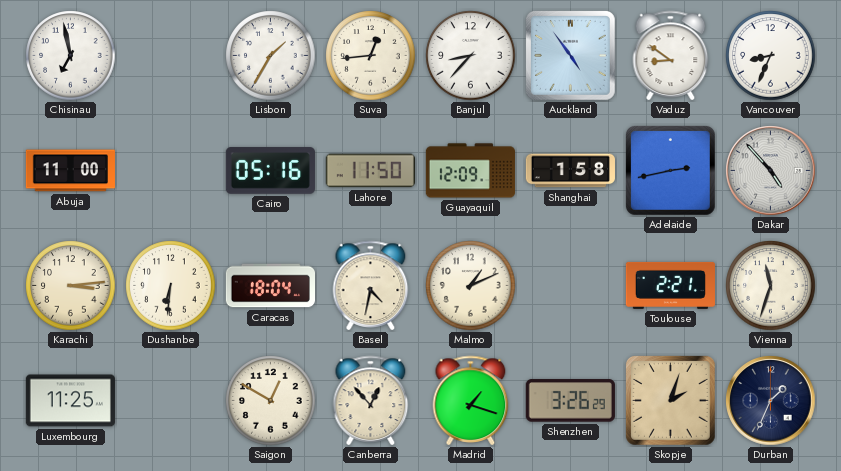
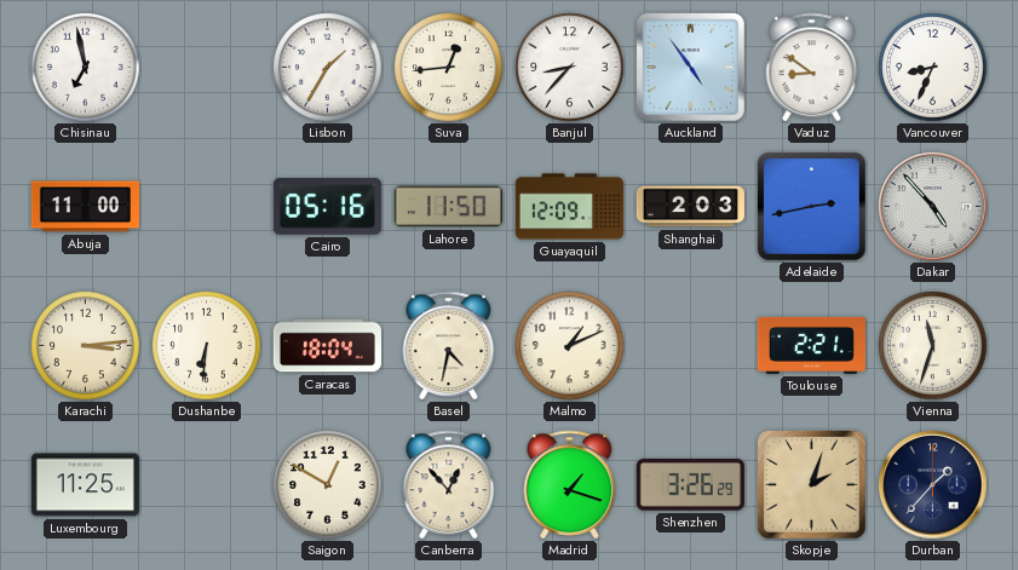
Shanghai: 1:58 -> 2:03
Durban: 1:34 -> 1:37
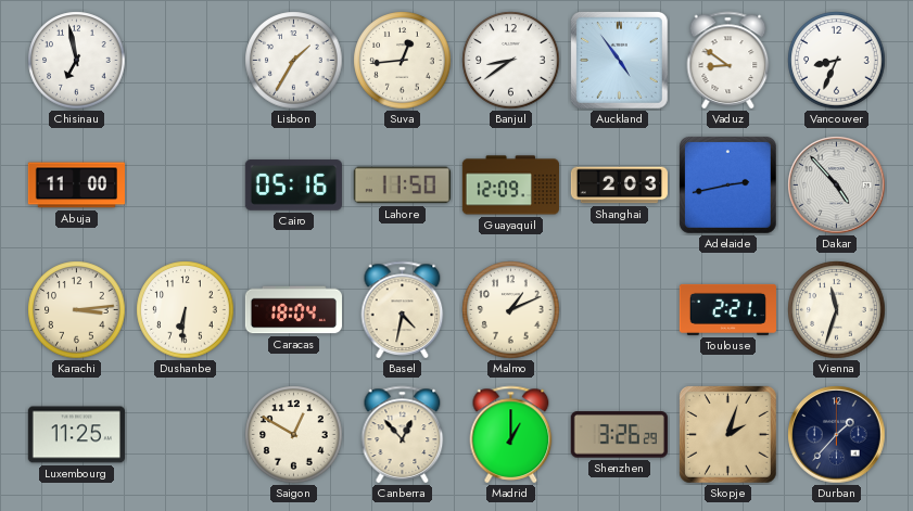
Banjul: 8:37 -> 8:39
Madrid: 1:18 -> 1:00
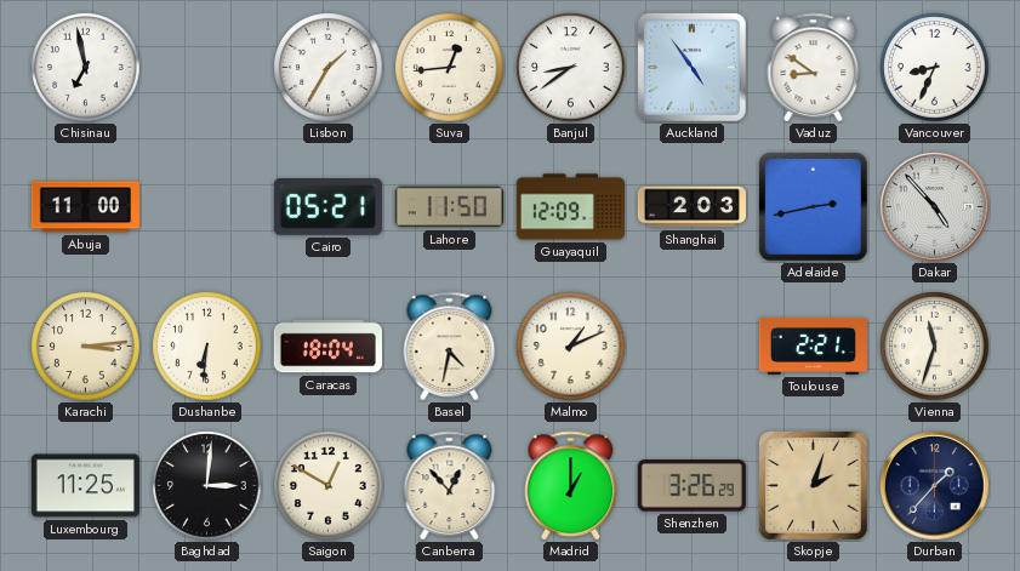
Cairo: 05:16 -> 05:21
Baghdad: none -> 3:01
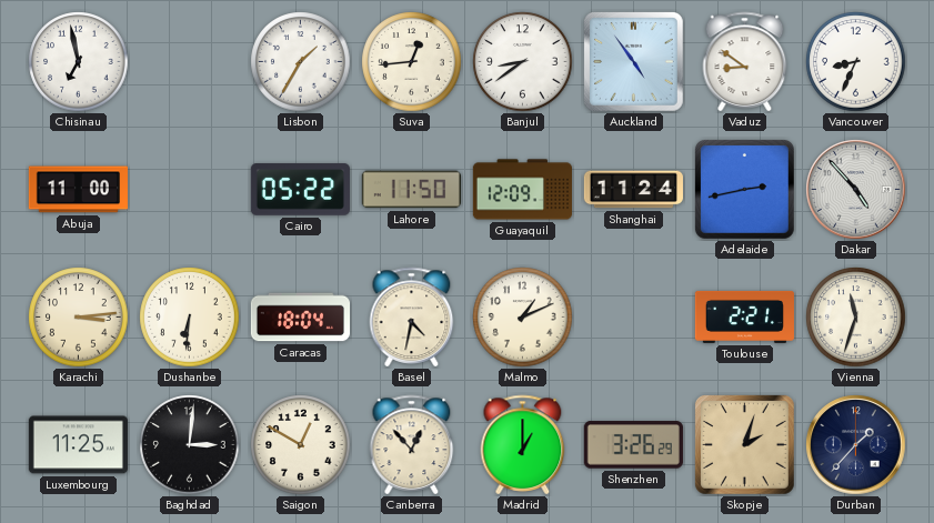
Cairo: 05:21 -> 05:22
Shanghai: 2:03 -> 11:24
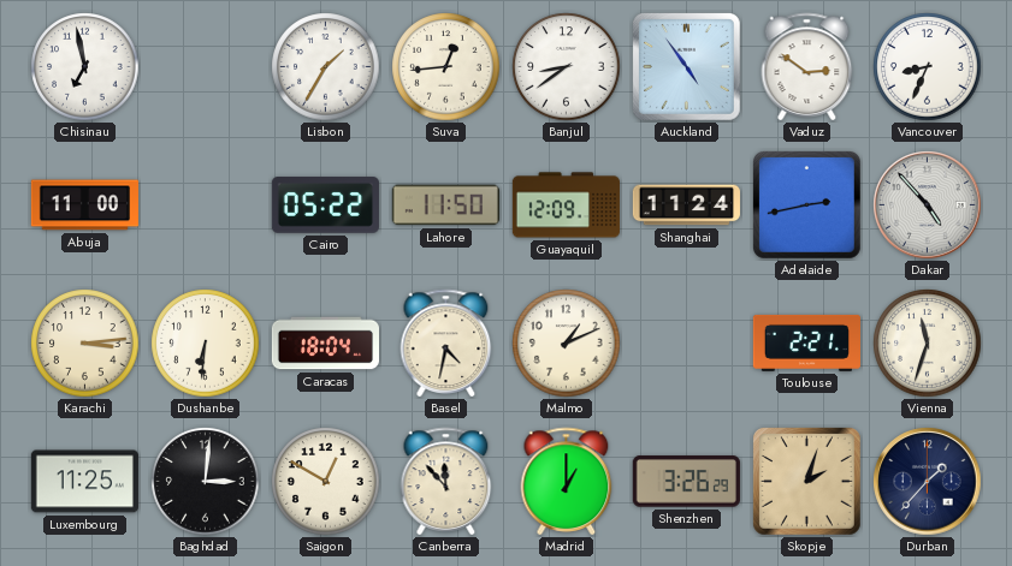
Vaduz: 8:51 -> 2:51
Canberra: 12:53 -> 11:53
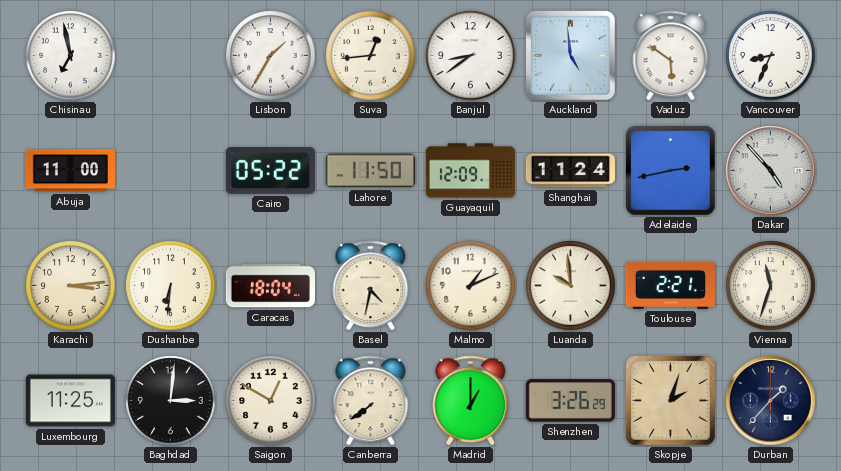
Auckland: 4:54 -> 4:59
Vaduz: 2:51 -> 5:51
Luanda: none -> 9:59
Canberra: 11:53 -> 7:39
